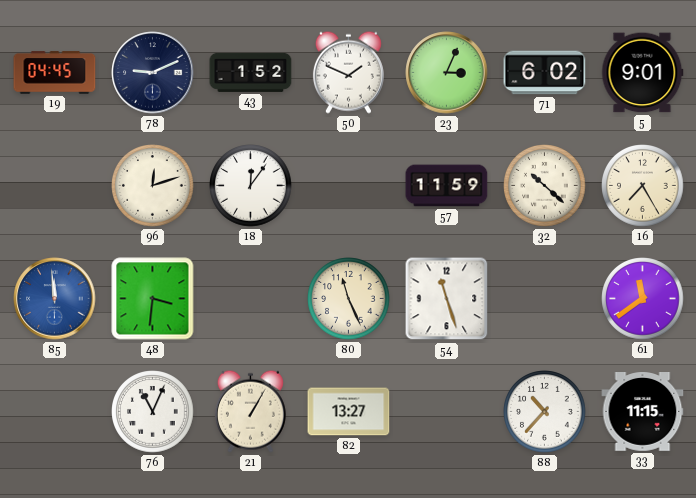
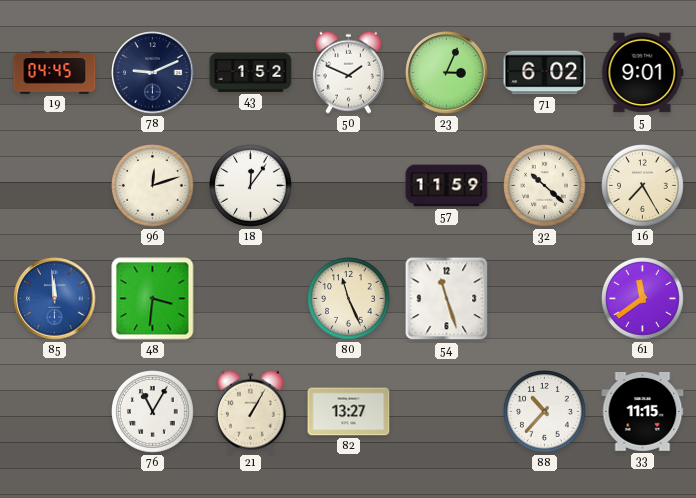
76: 11:04 -> 11:05
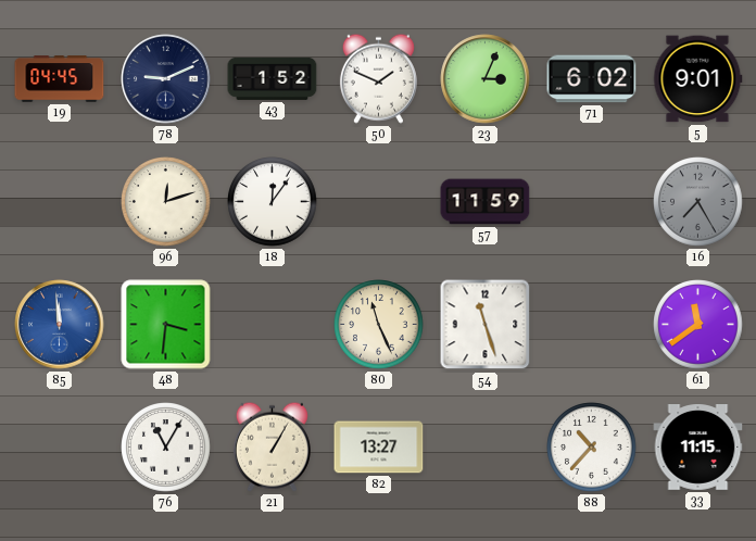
32: 10:22 -> none
16 dial: cream -> grey
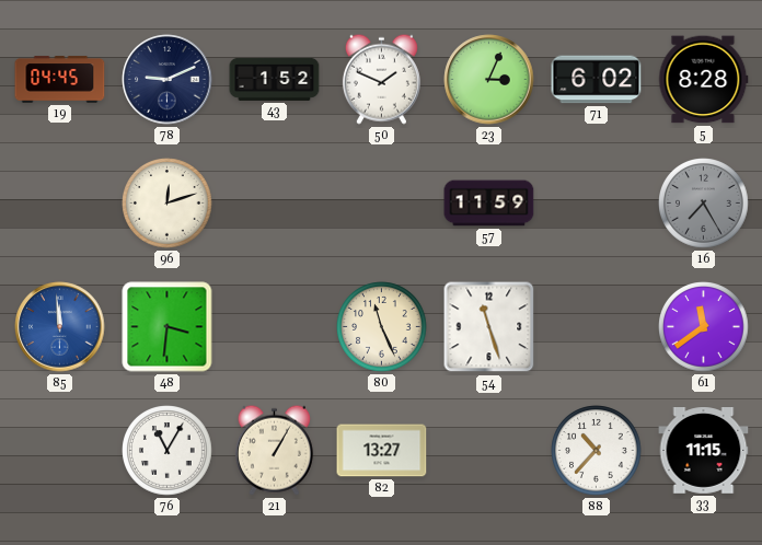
5: 9:01 -> 8:28
18: 12:06 -> none
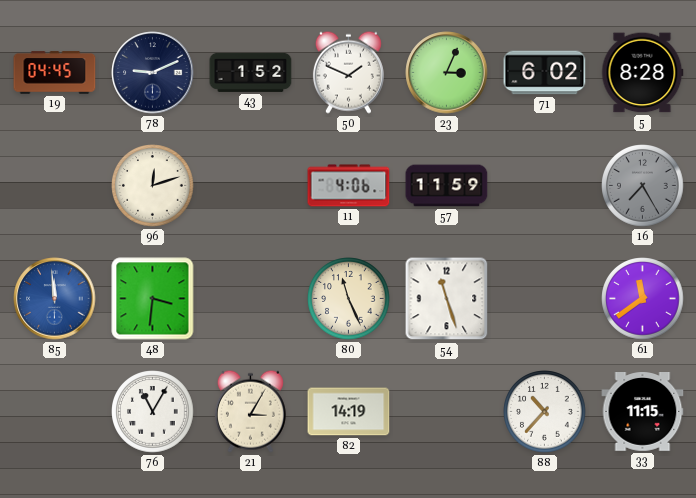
11: none -> 4:06
21: 1:05 -> 3:05
82: 13:27 -> 14:19
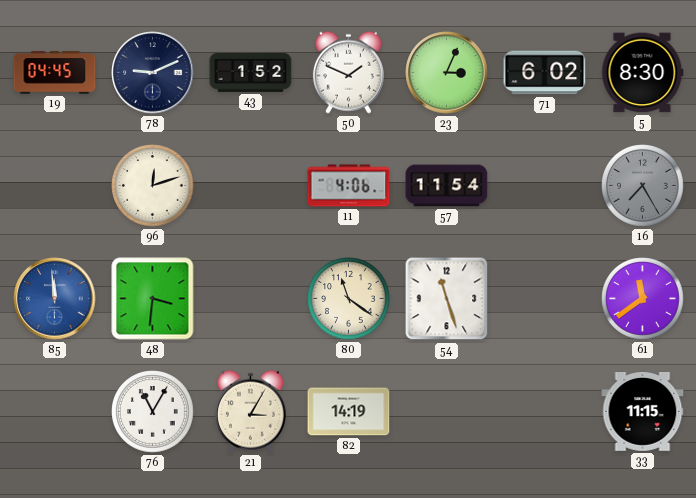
5: 8:28 -> 8:30
57: 11:59 -> 11:54
80: 11:26 -> 11:21
88: 10:37 -> none
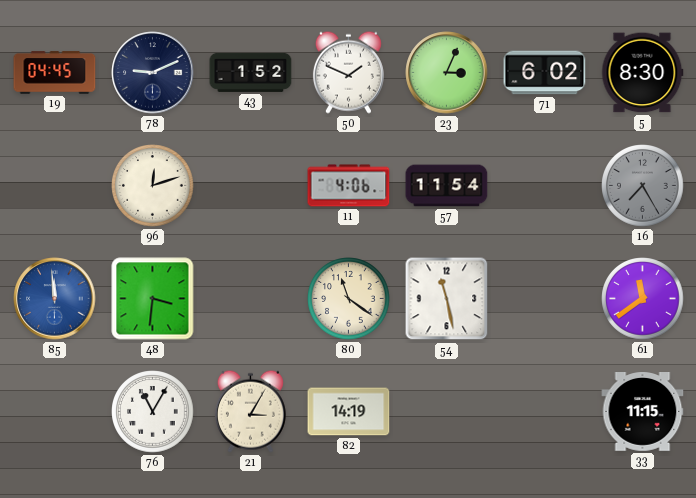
54: 11:27 -> 11:28
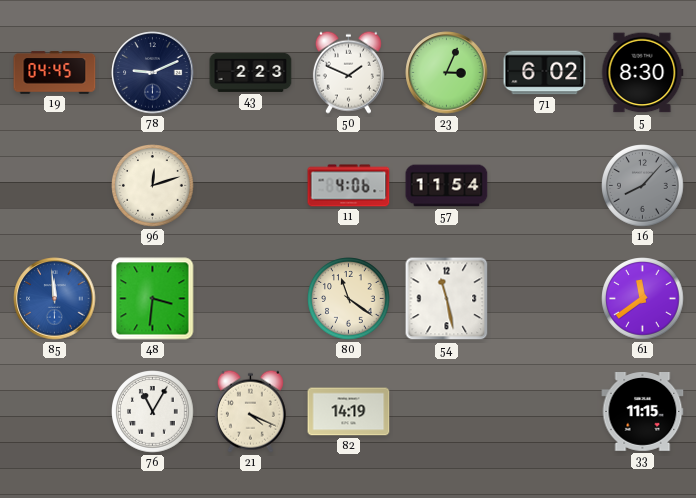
43: 1:52 -> 2:23
16: 7:25 -> 8:07
21: 3:05 -> 4:19
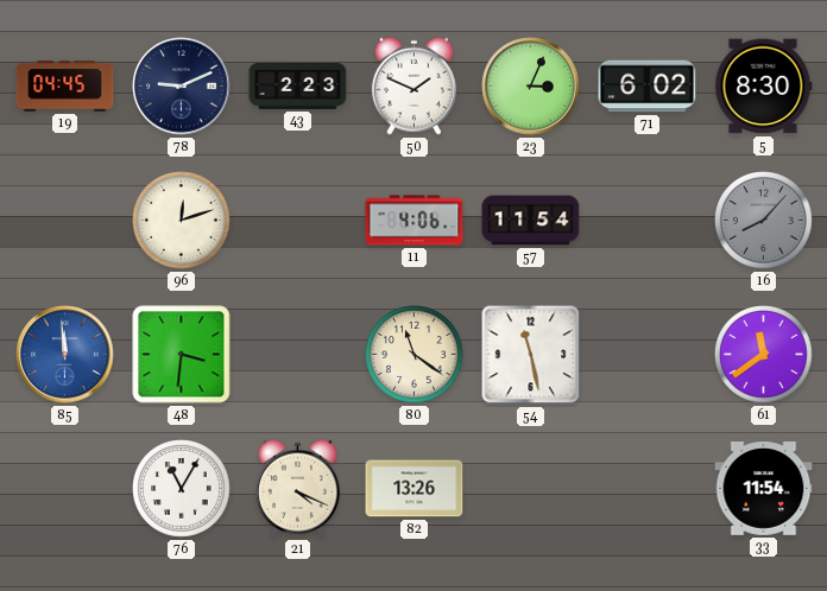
82: 14:19 -> 13:26
33: 11:15 -> 11:54
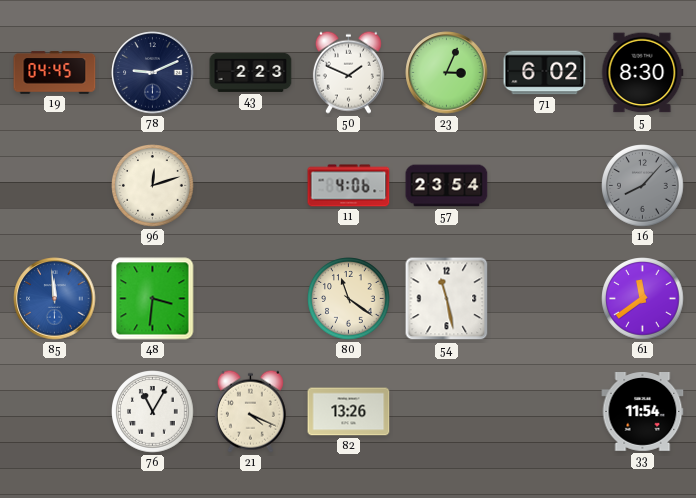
57: 11:54 -> 23:54
